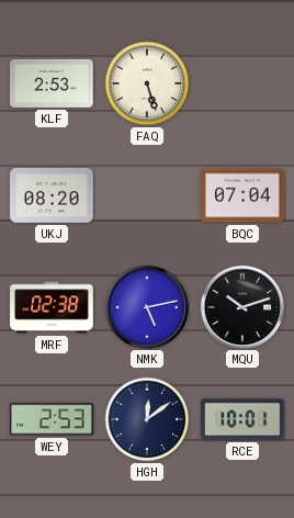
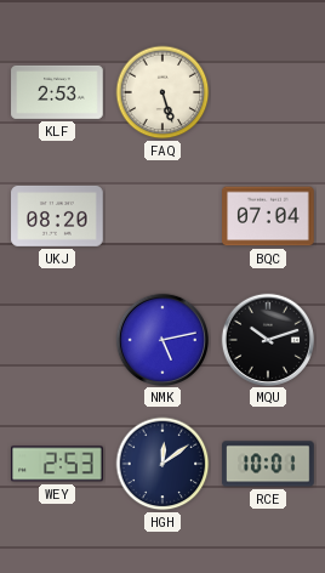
MRF: 02:38 -> none
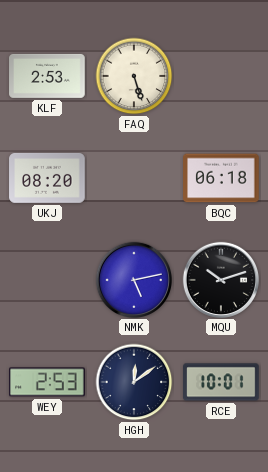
BQC: 07:04 -> 06:18
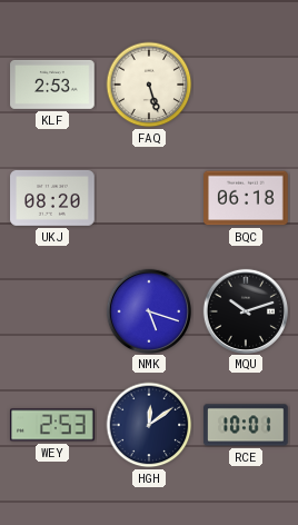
NMK: 5:13 -> 5:18
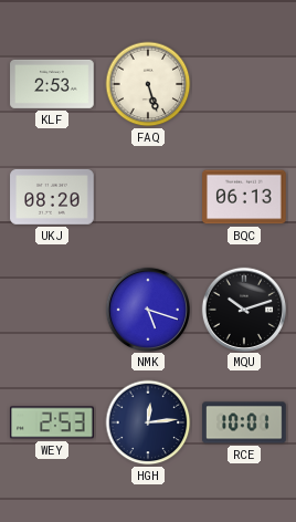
BQC: 06:18 -> 06:13
HGH: 12:09 -> 12:14
